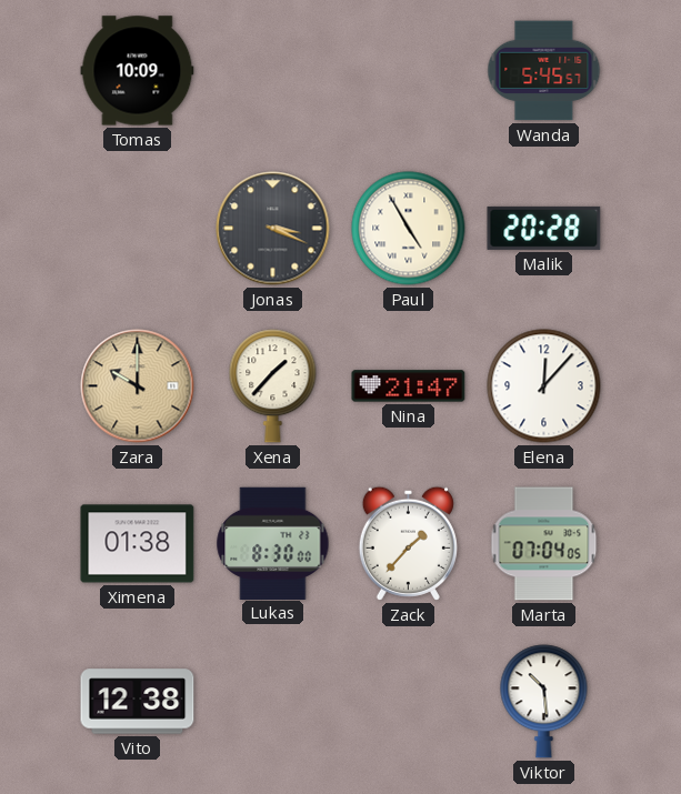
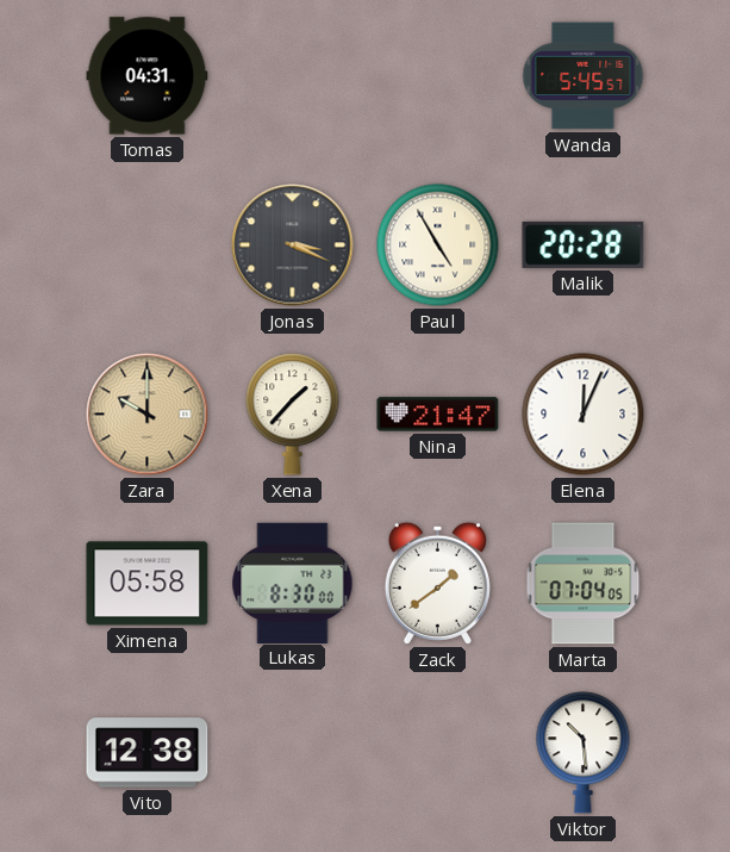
Tomas: 10:09 -> 04:31
Elena: 12:07 -> 12:04
Ximena: 01:38 -> 05:58
Zack: 1:37 -> 1:39
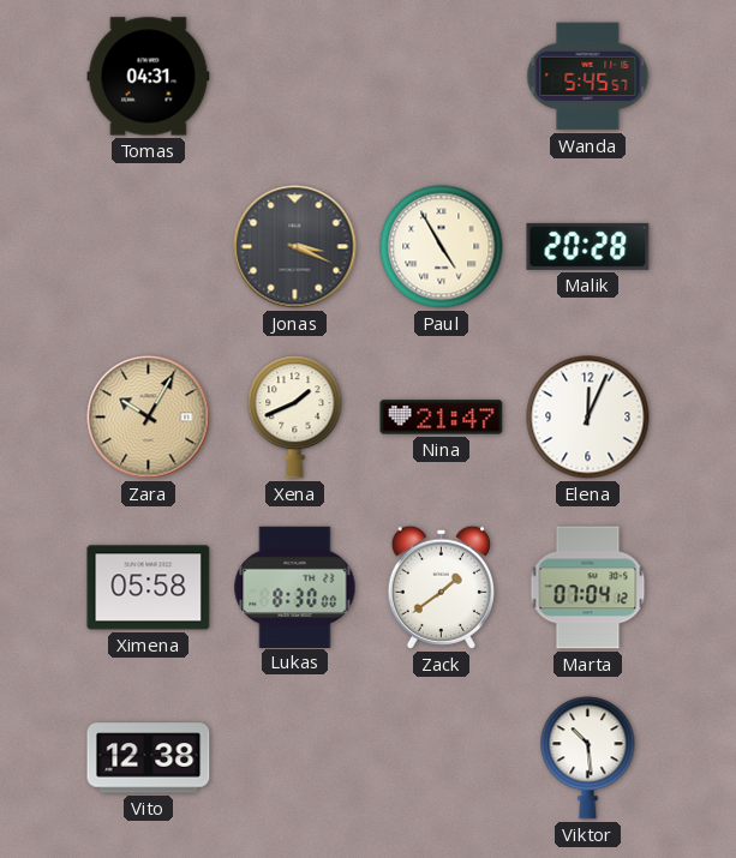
Zara: 10:00 -> 10:05
Xena: 1:37 -> 1:41
Marta: 07:04:05 -> 07:04:12
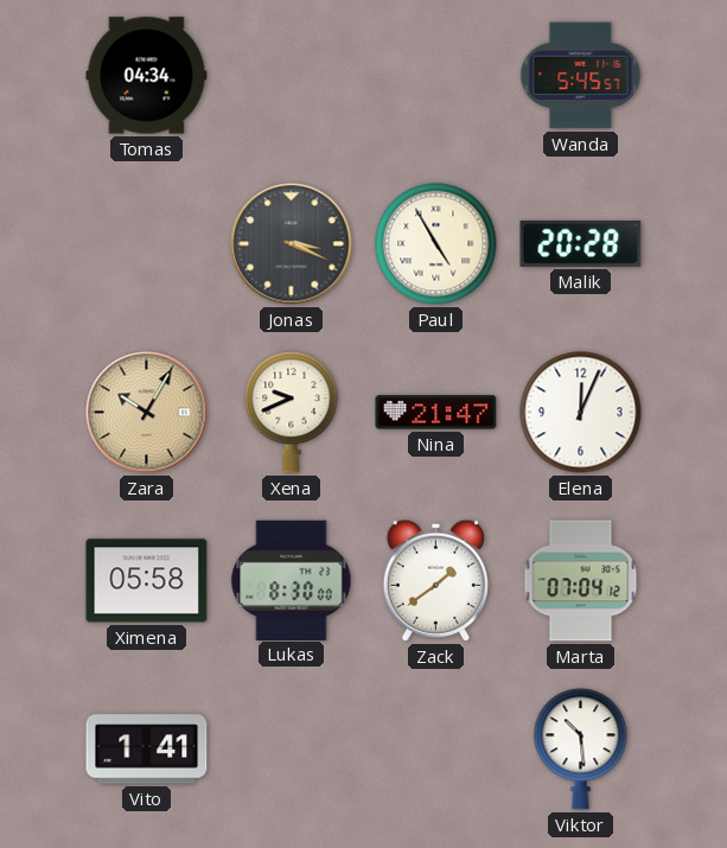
Tomas: 04:31 -> 04:34
Xena: 1:41 -> 9:41
Vito: 12:38 -> 1:41
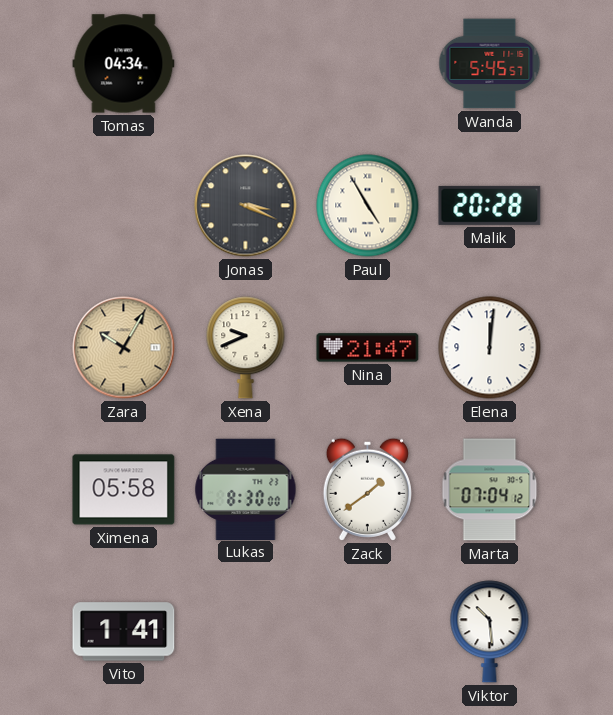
Elena: 12:04 -> 12:01
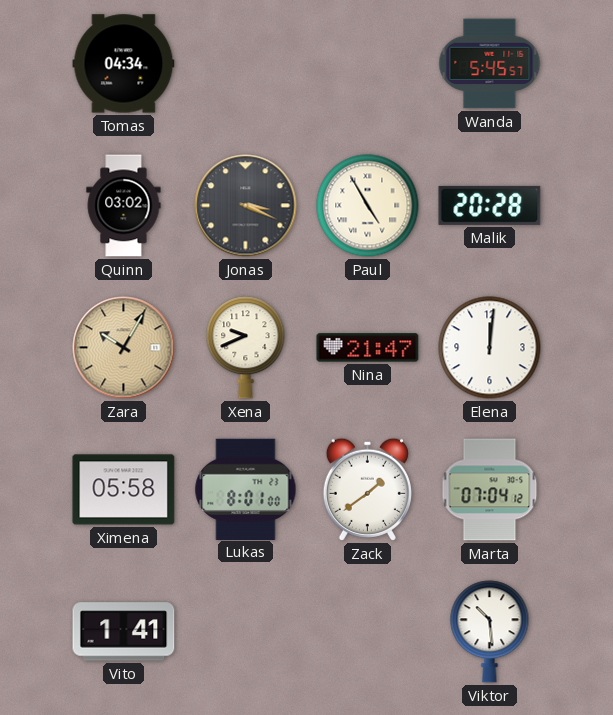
Quinn: none -> 03:02
Lukas: 8:30 -> 8:01
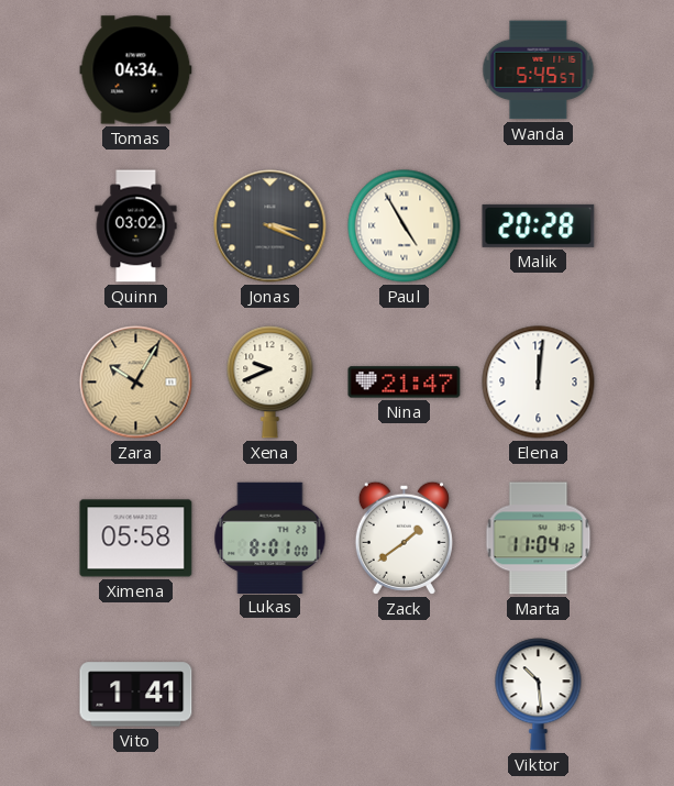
Marta: 07:04 -> 11:04
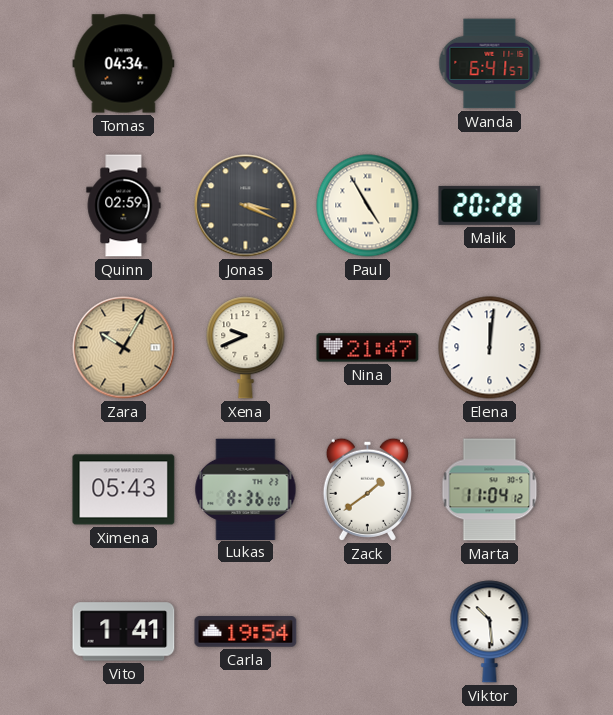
Wanda: 5:45 -> 6:41
Quinn: 03:02 -> 02:59
Ximena: 05:58 -> 05:43
Lukas: 8:01 -> 8:36
Carla: none -> 19:54
